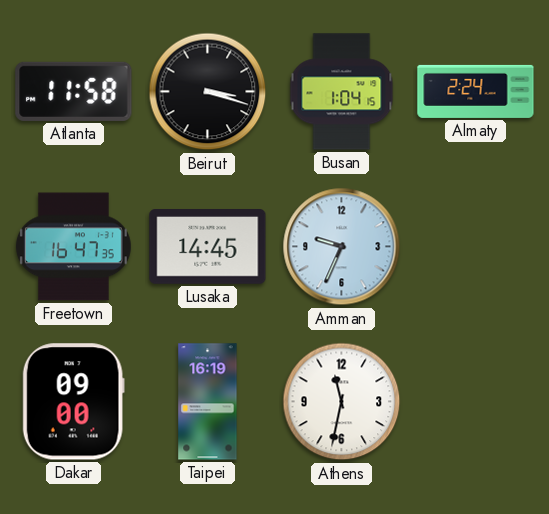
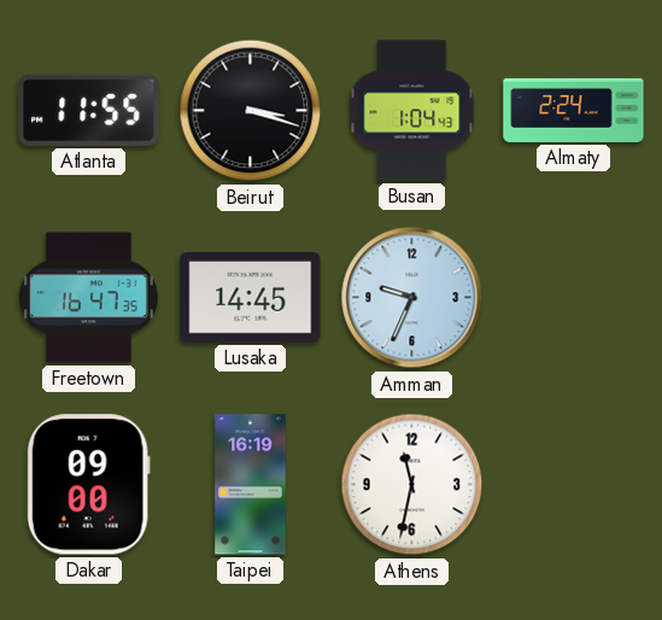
Atlanta: 11:58 -> 11:55
Busan: 1:04:15 -> 1:04:43
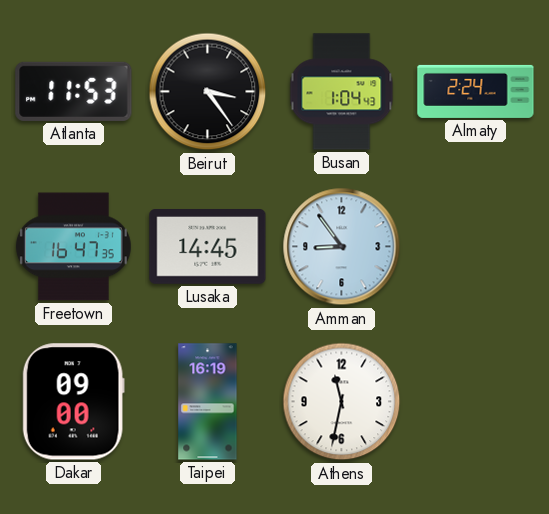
Atlanta: 11:55 -> 11:53
Beirut: 3:18 -> 3:24
Amman: 9:34 -> 8:54
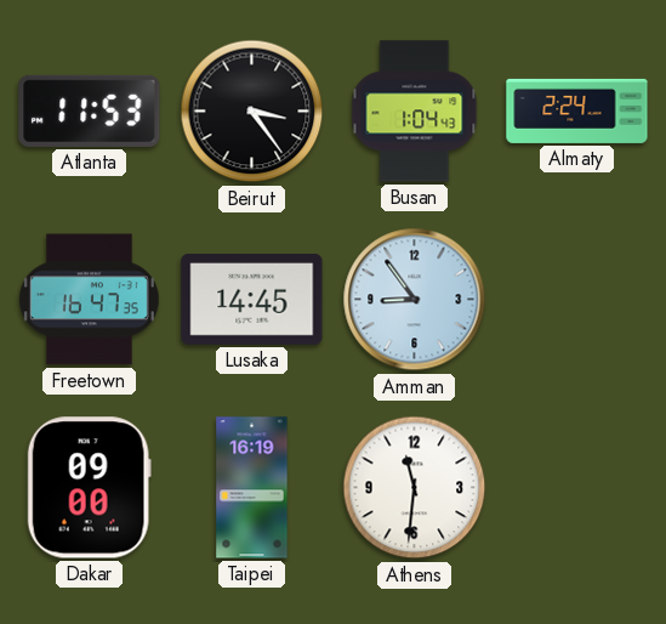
Athens: 11:32 -> 11:31
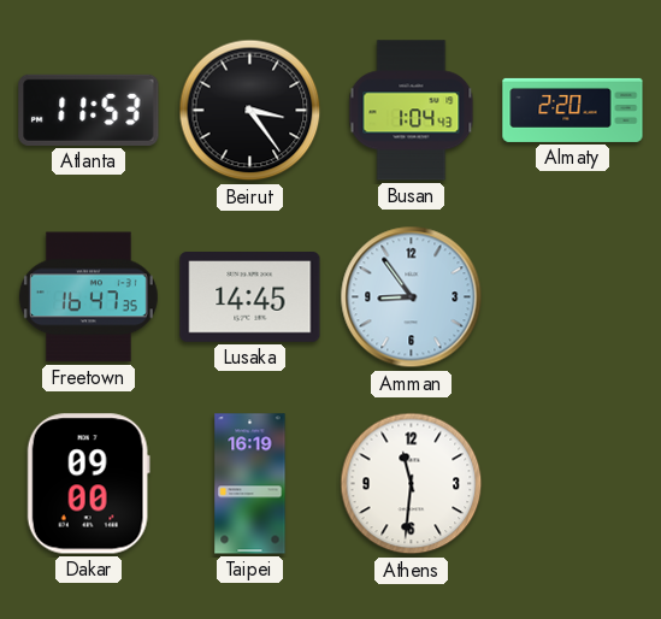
Almaty: 2:24 -> 2:20
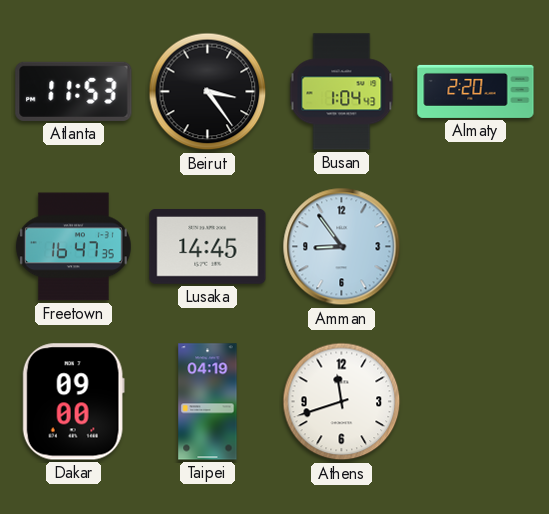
Taipei: 16:19 -> 04:19
Athens: 11:31 -> 11:42
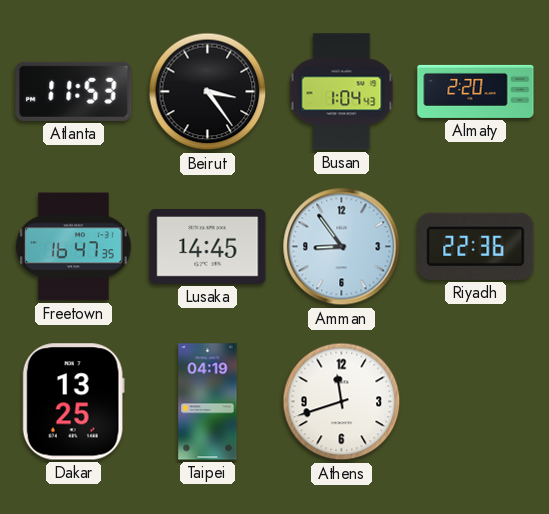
Riyadh: none -> 22:36
Dakar: 09:00 -> 13:25
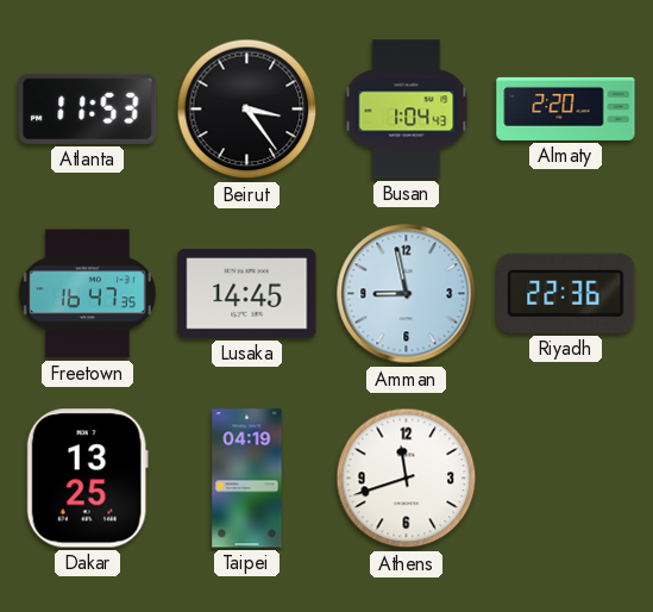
Amman: 8:54 -> 8:58
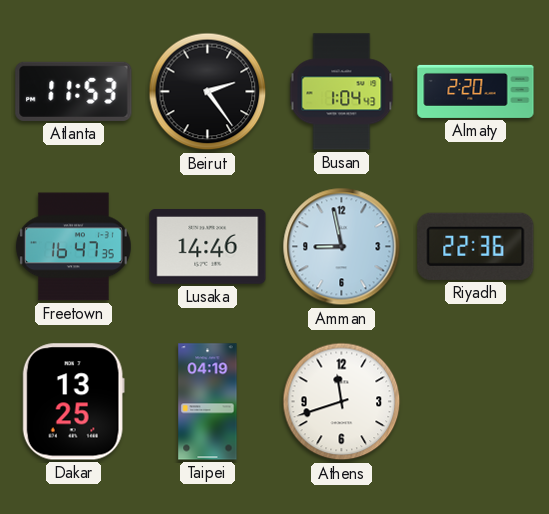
Beirut: 3:24 -> 2:24
Lusaka: 14:45 -> 14:46
